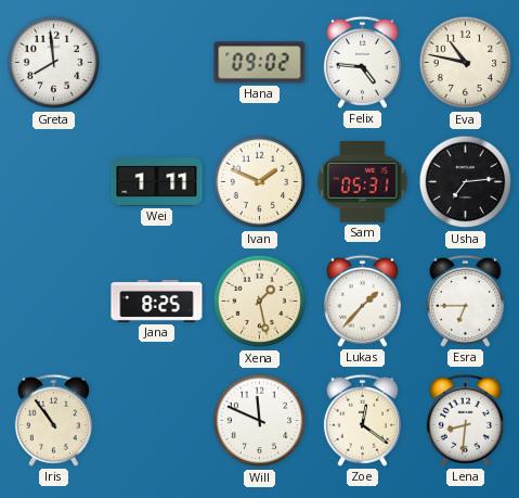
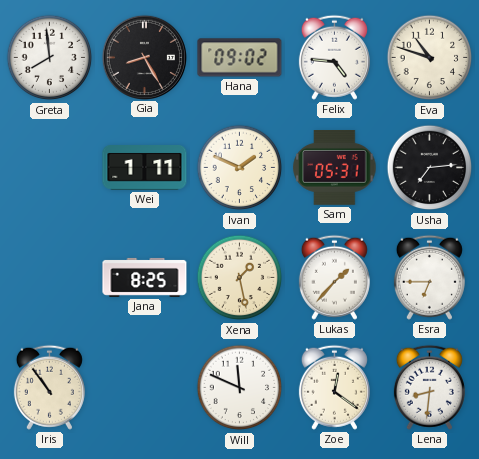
Gia: none -> 8:25
Eva: 10:47 -> 10:48
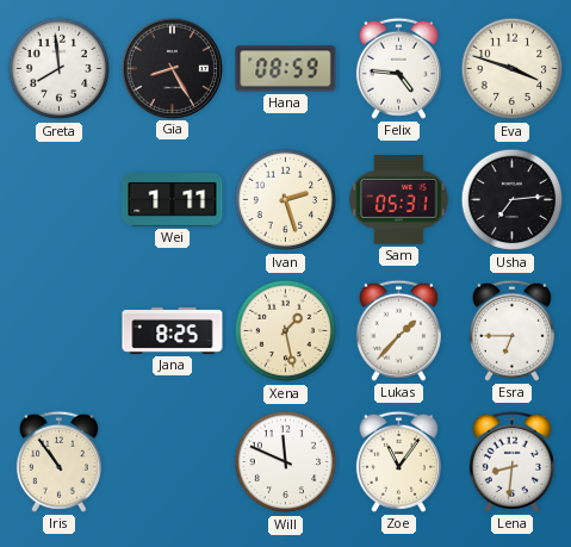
Hana: 09:02 -> 08:59
Eva: 10:48 -> 3:48
Ivan: 1:49 -> 2:27
Zoe: 12:21 -> 11:06
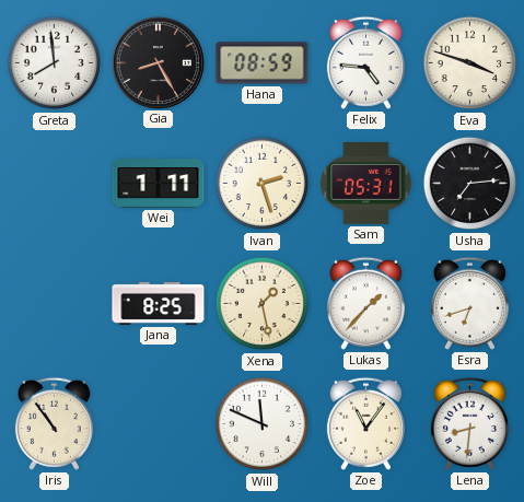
Esra: 6:45 -> 6:42
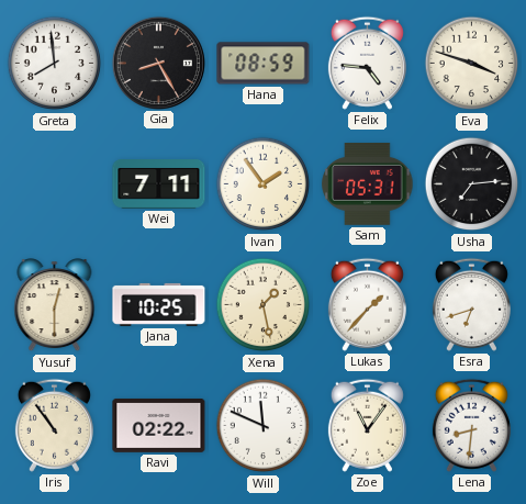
Wei: 1:11 -> 7:11
Ivan: 2:27 -> 1:54
Yusuf: none -> 12:30
Jana: 8:25 -> 10:25
Ravi: none -> 02:22
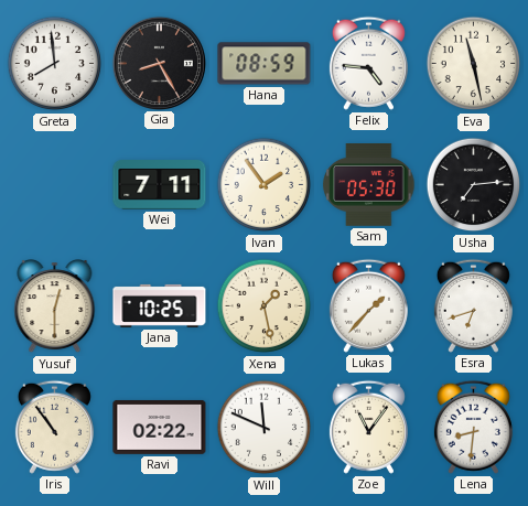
Eva: 3:48 -> 11:28
Sam: 05:31 -> 05:30
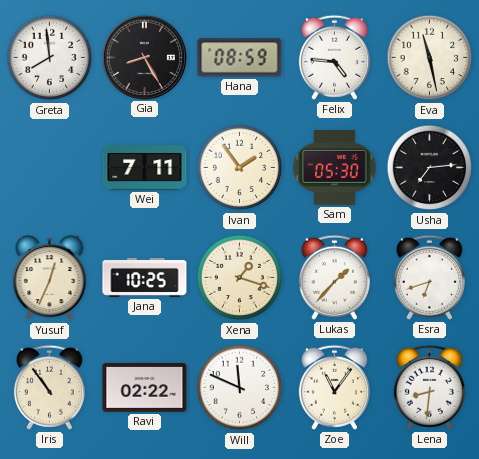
Yusuf: 12:30 -> 12:34
Xena: 1:28 -> 1:18
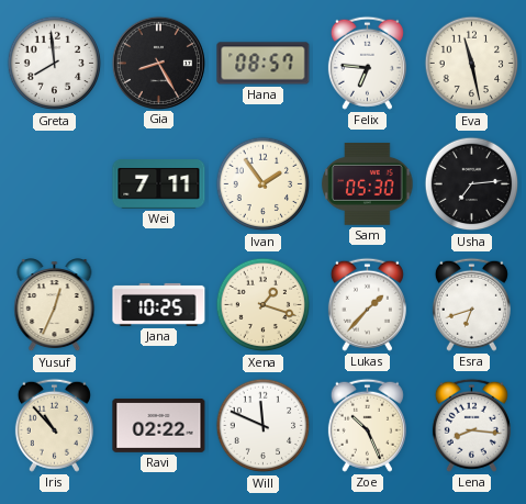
Hana: 08:59 -> 08:57
Felix: 4:46 -> 6:46
Iris: 10:54 -> 10:53
Zoe: 11:06 -> 10:26
Lena: 8:31 -> 8:16
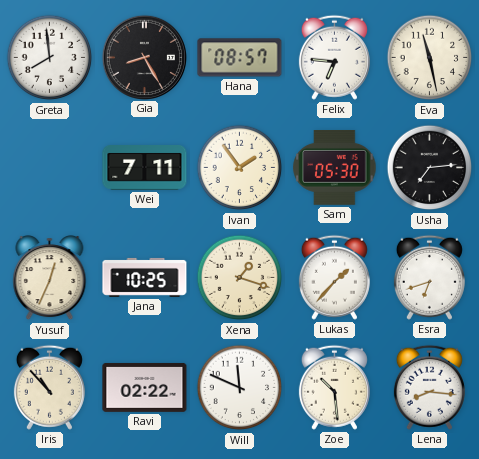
Zoe: 10:26 -> 10:29
